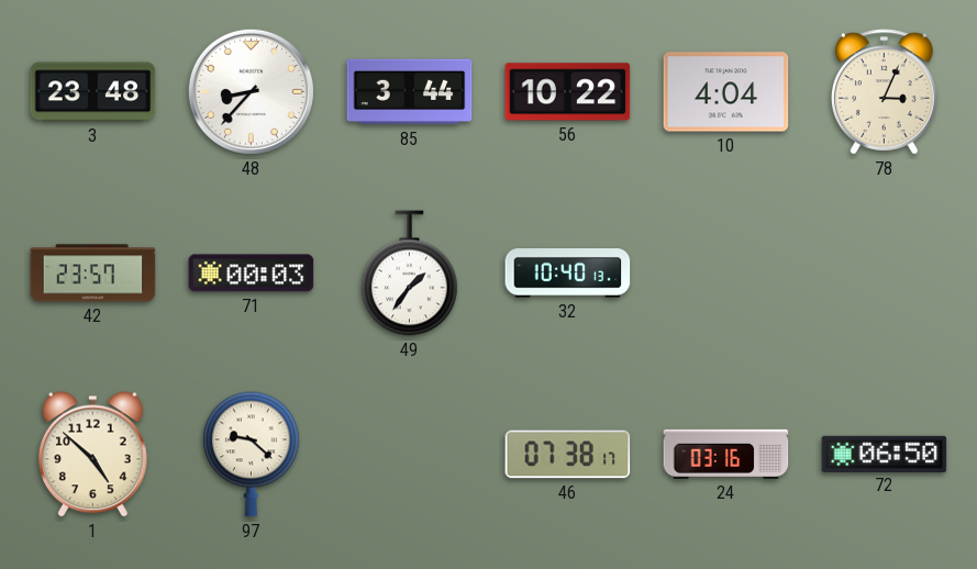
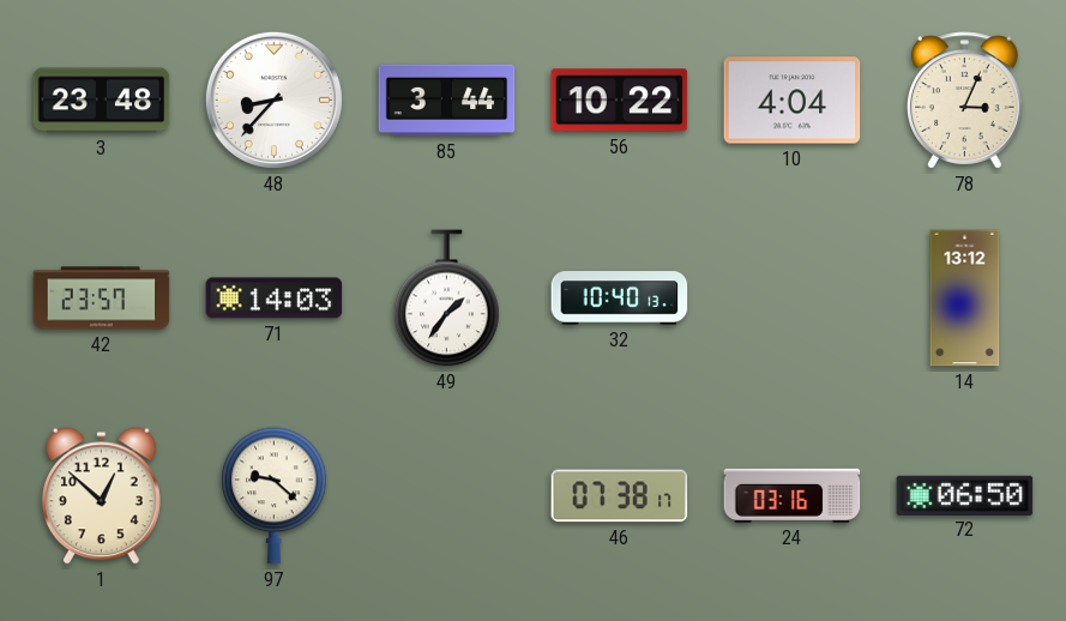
71: 00:03 -> 14:03
14: none -> 13:12
1: 4:52 -> 12:52
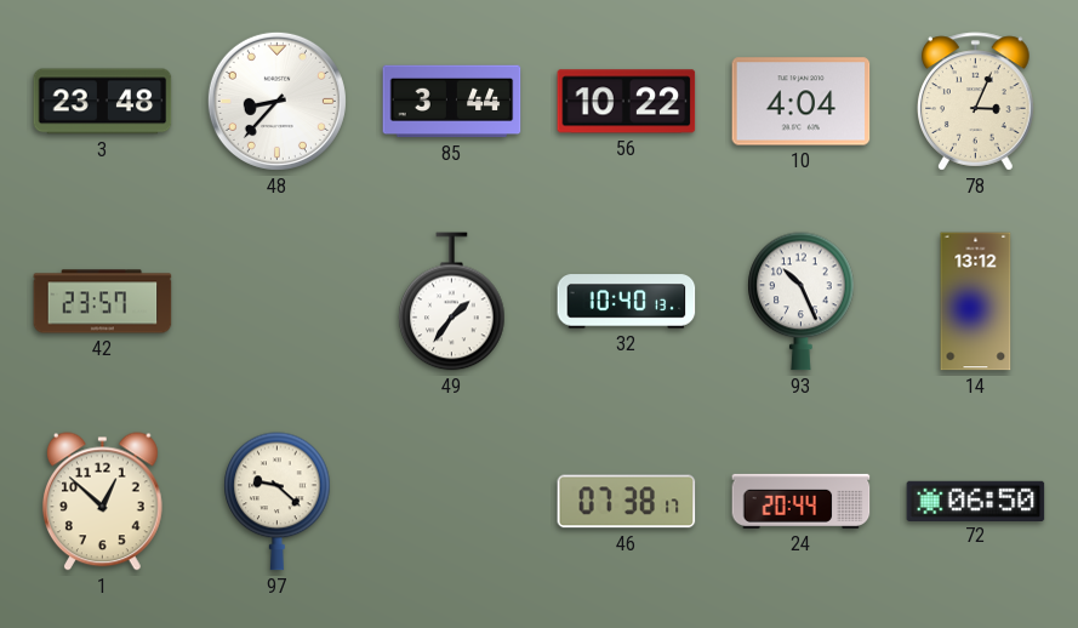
71: 14:03 -> none
93: none -> 10:26
24: 03:16 -> 20:44
